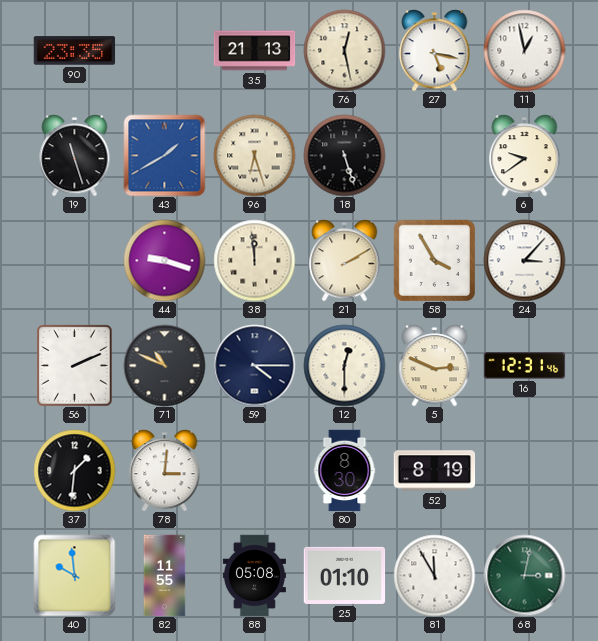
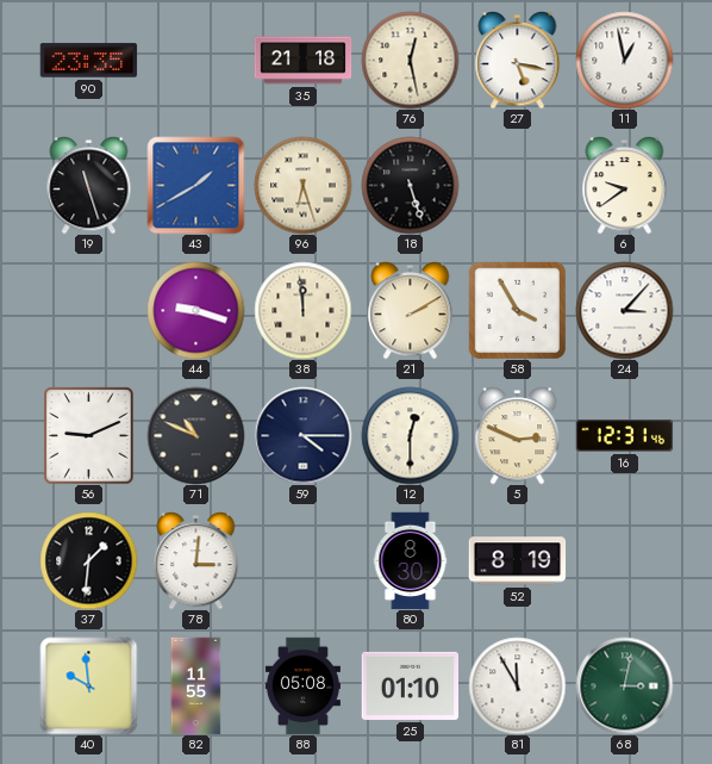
35: 21:13 -> 21:18
56: 2:11 -> 9:11
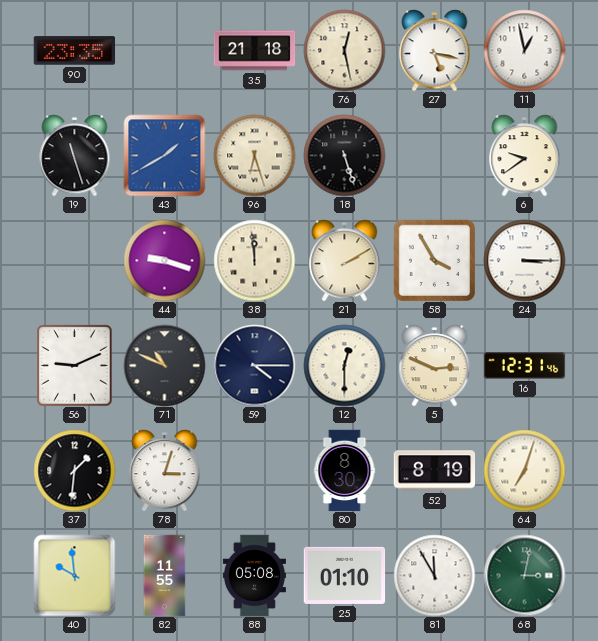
24: 3:07 -> 3:15
78: 3:01 -> 3:03
64: none -> 7:03
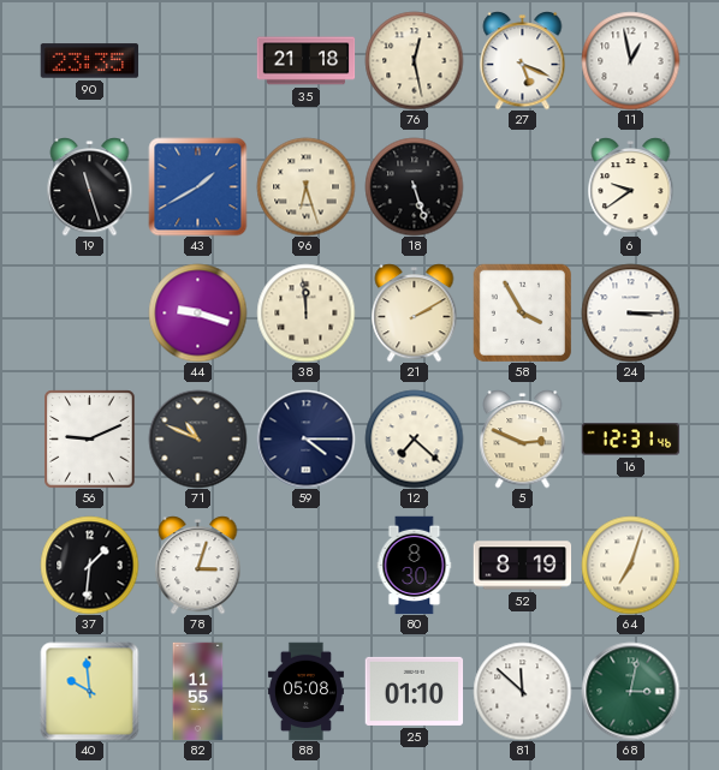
27: 5:17 -> 5:19
12: 12:30 -> 7:22
81: 11:55 -> 11:52
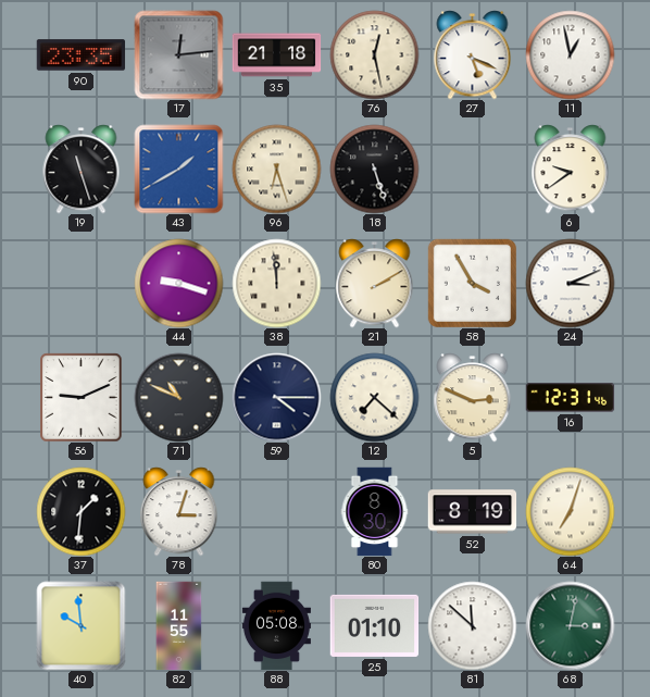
17: none -> 12:14
24: 3:15 -> 3:11
